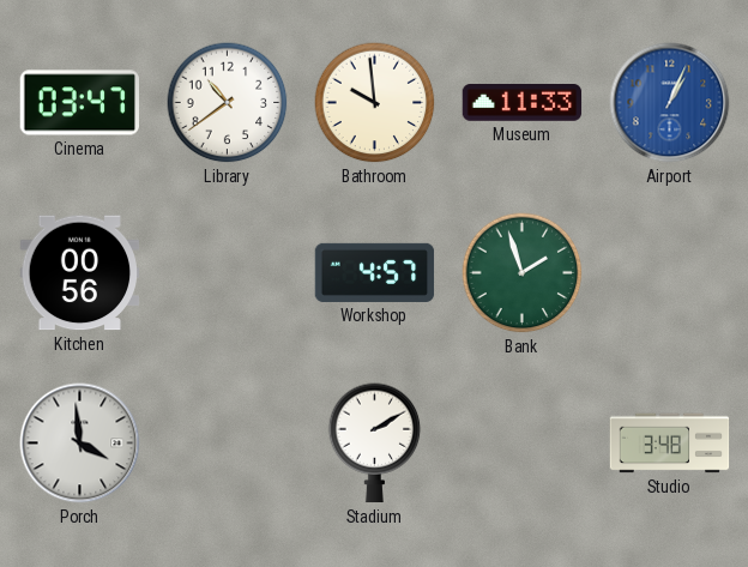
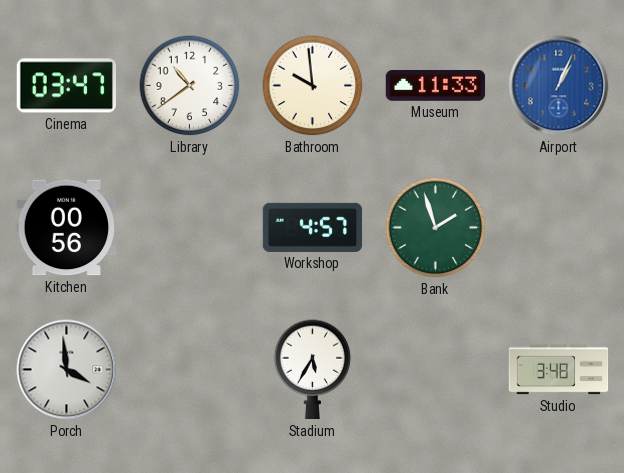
Stadium: 2:10 -> 5:35
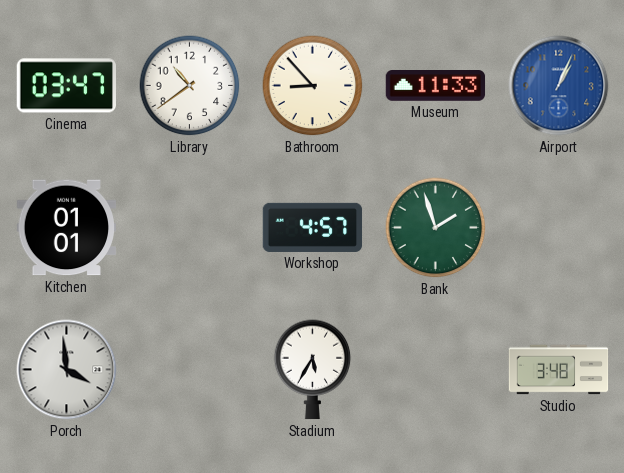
Bathroom: 9:59 -> 8:53
Kitchen: 00:56 -> 01:01
